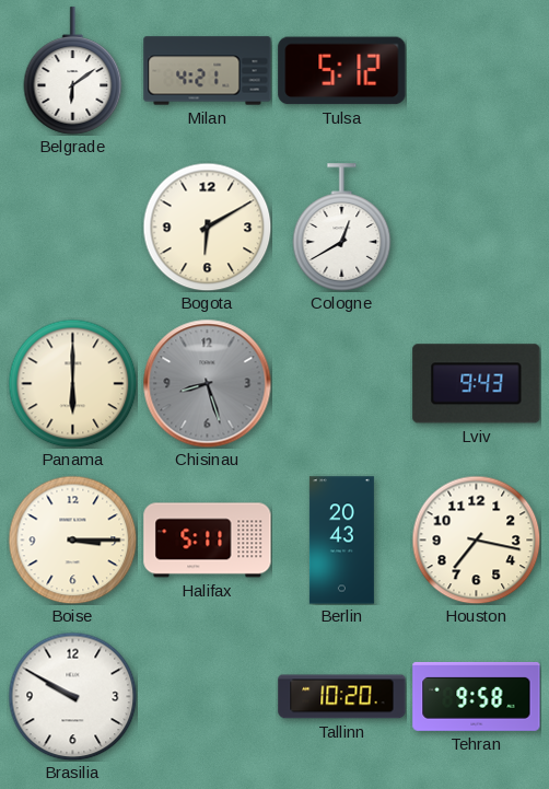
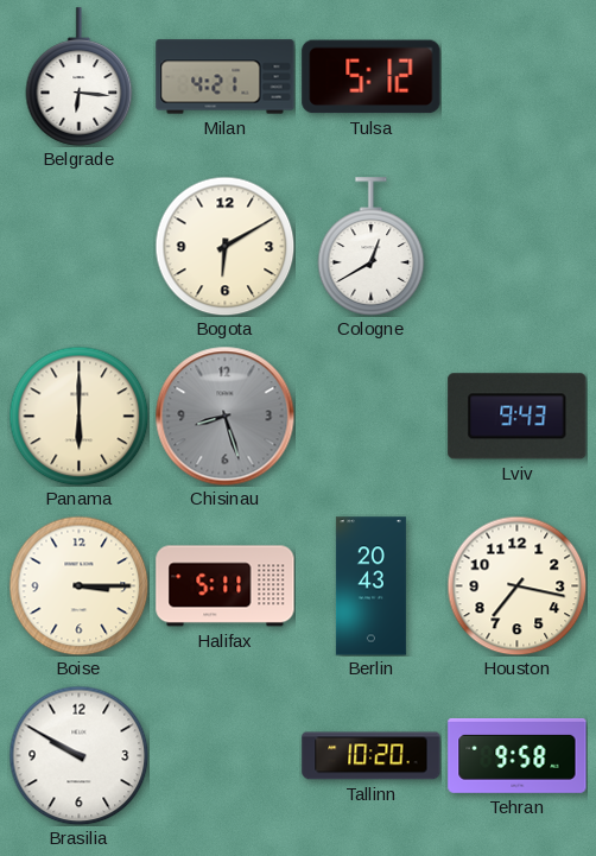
Belgrade: 6:09 -> 6:16
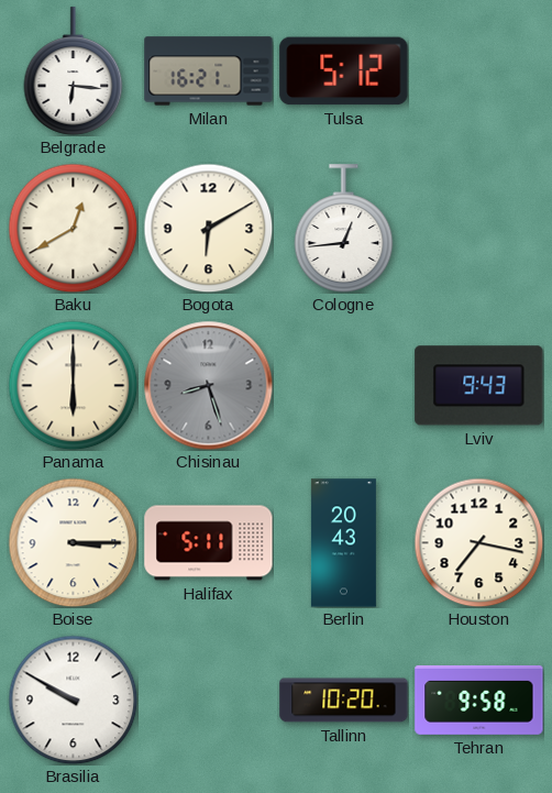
Milan: 4:21 -> 16:21
Baku: none -> 12:40
Cologne: 12:40 -> 12:44
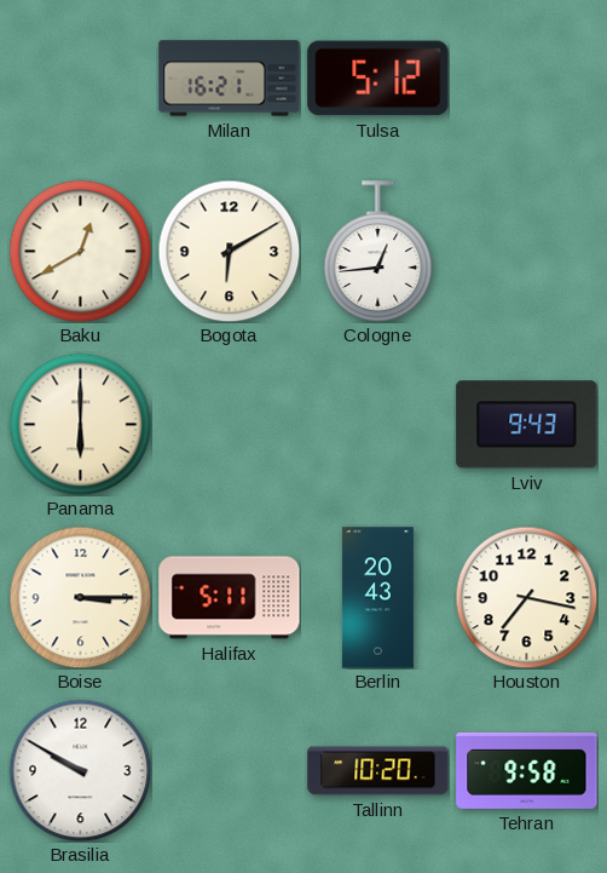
Belgrade: 6:16 -> none
Chisinau: 8:27 -> none
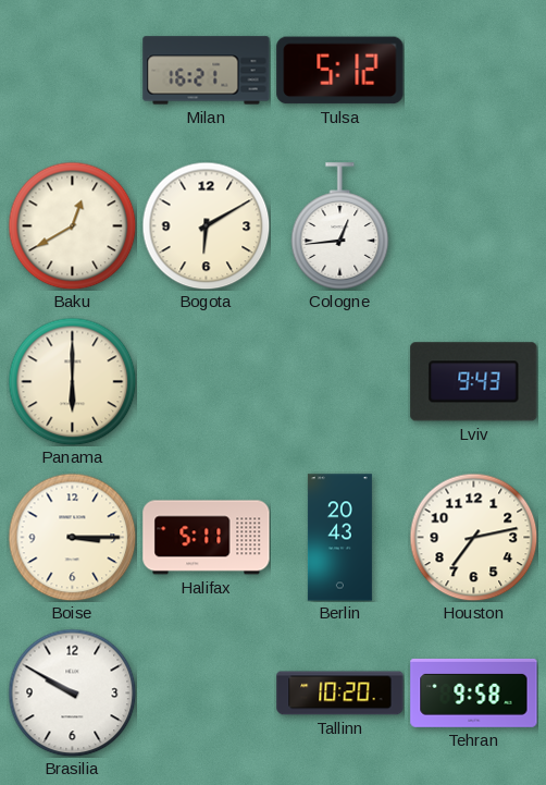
Houston: 7:17 -> 7:13
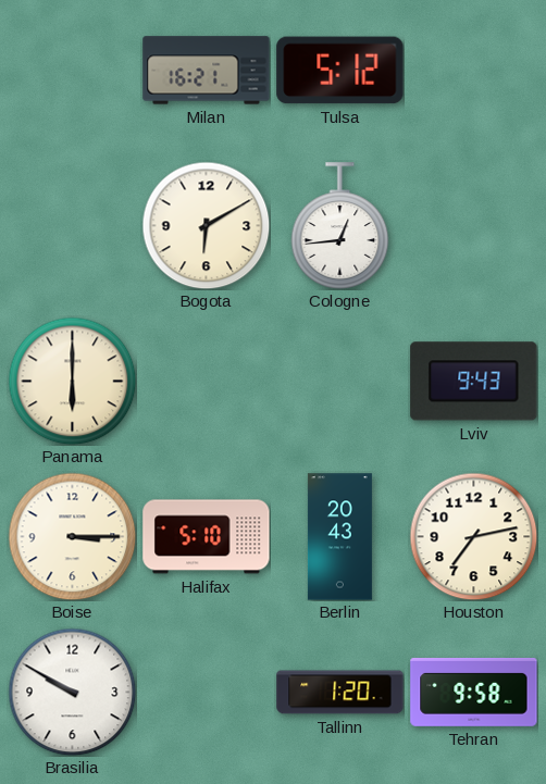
Baku: 12:40 -> none
Halifax: 5:11 -> 5:10
Tallinn: 10:20 -> 1:20
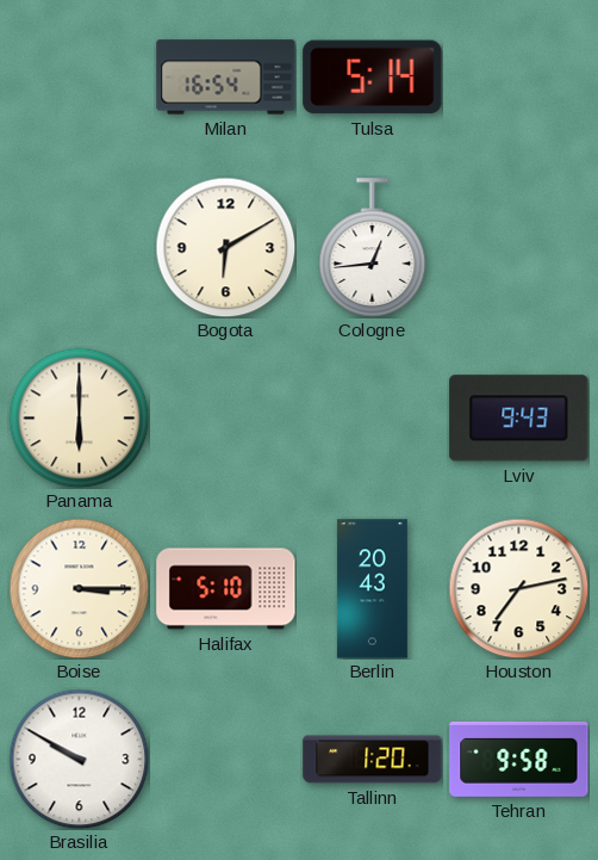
Milan: 16:21 -> 16:54
Tulsa: 5:12 -> 5:14
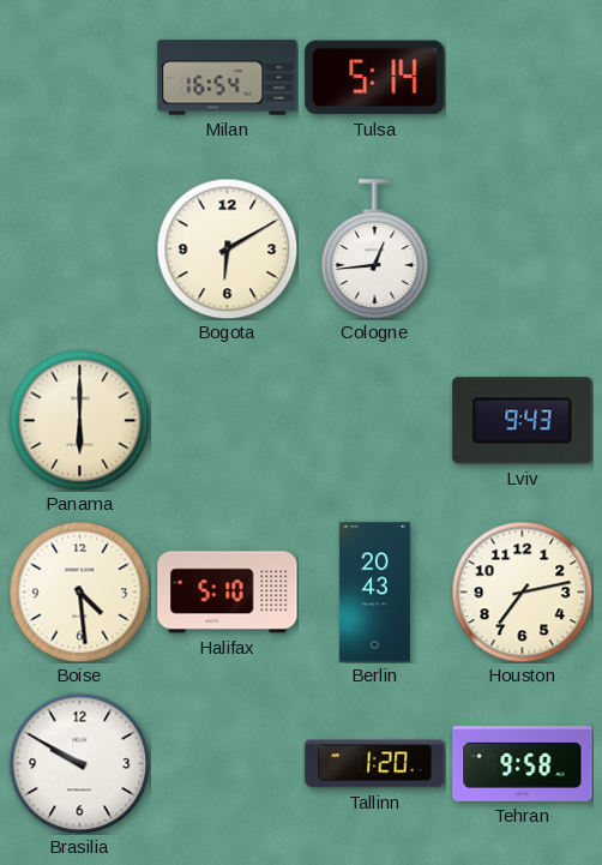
Boise: 3:15 -> 4:29
